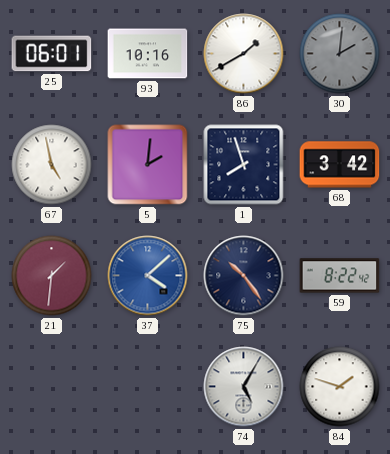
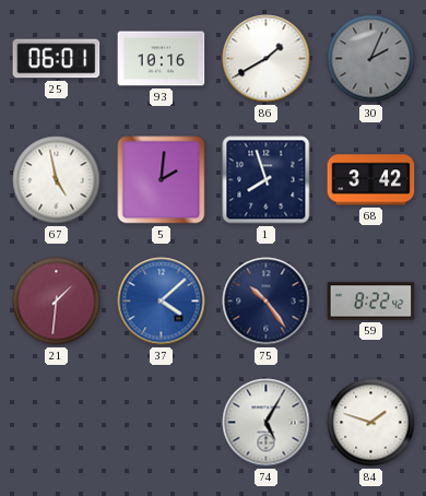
30: 2:01 -> 2:04
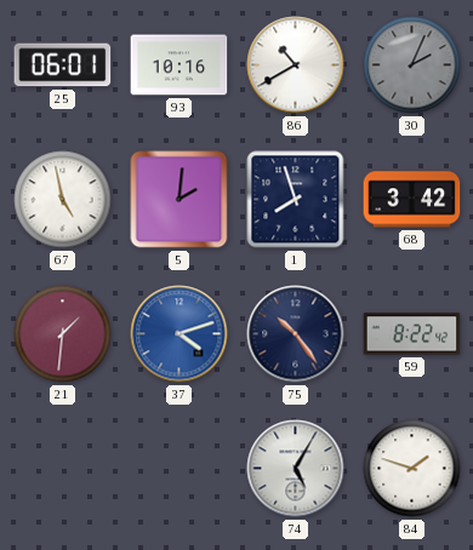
86: 1:40 -> 10:40
37: 4:08 -> 4:12
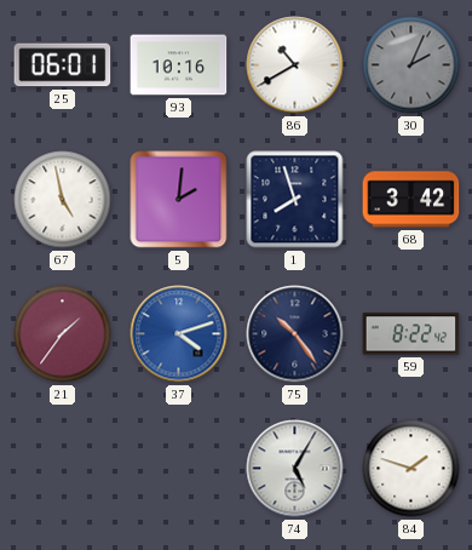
21: 1:31 -> 1:36
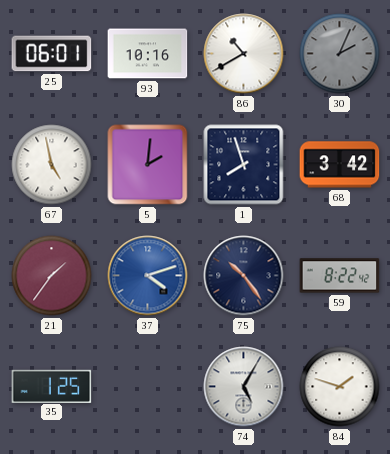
35: none -> 1:25
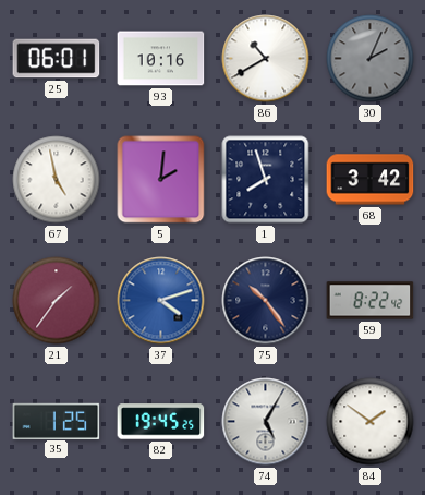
82: none -> 19:45
84: 1:48 -> 1:51
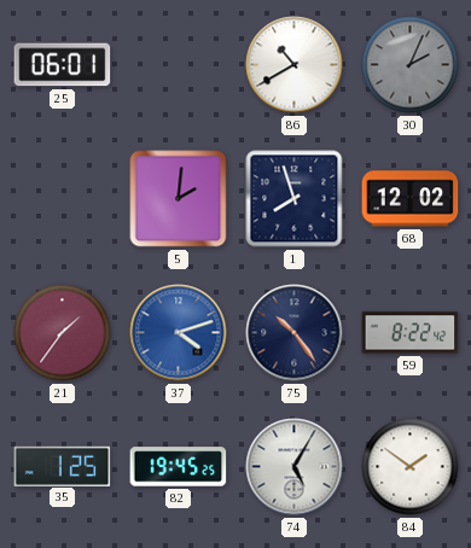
93: 10:16 -> none
67: 4:58 -> none
68: 3:42 -> 12:02
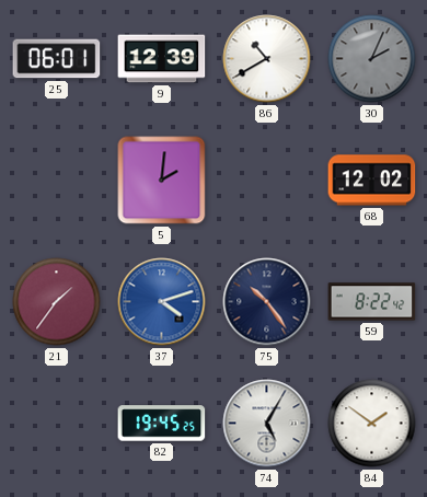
9: none -> 12:39
1: 7:57 -> none
35: 1:25 -> none
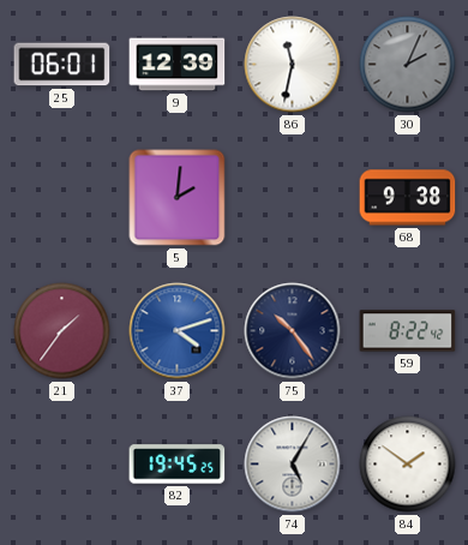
86: 10:40 -> 11:32
68: 12:02 -> 9:38
